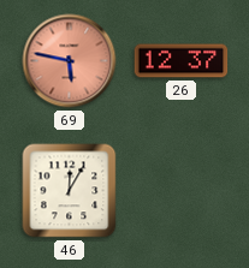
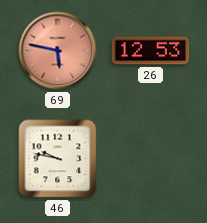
26: 12:37 -> 12:53
46: 12:05 -> 9:47
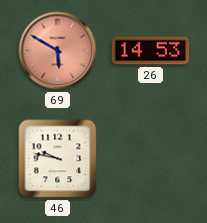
69: 5:47 -> 5:50
26: 12:53 -> 14:53
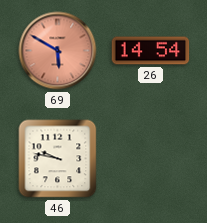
26: 14:53 -> 14:54
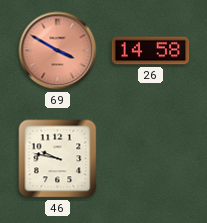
69: 5:50 -> 3:50
26: 14:54 -> 14:58
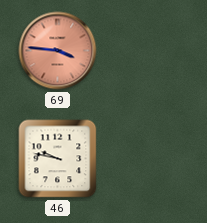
69: 3:50 -> 3:46
26: 14:58 -> none
